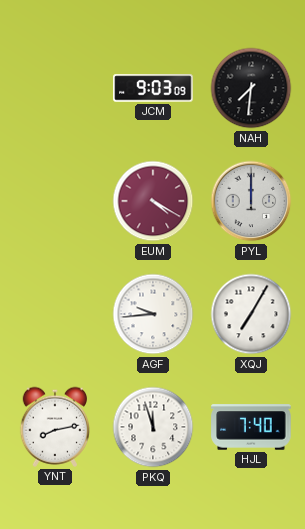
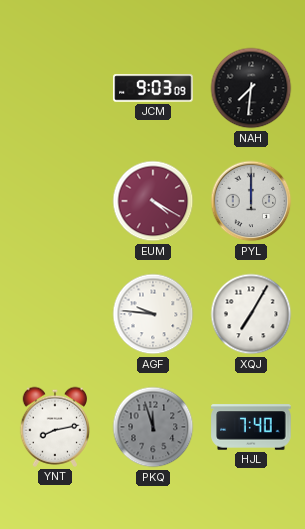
AGF: 9:44 -> 9:46
PKQ dial: white -> grey
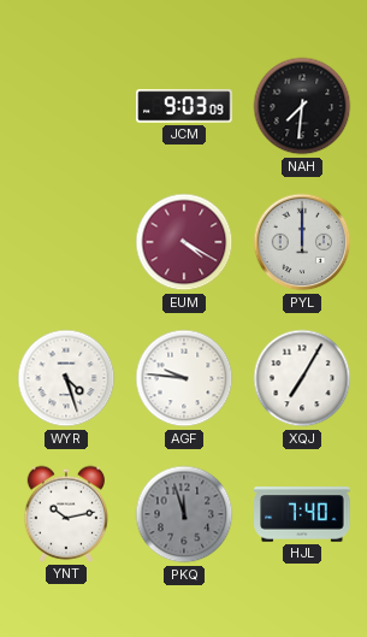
WYR: none -> 4:27
YNT: 8:13 -> 10:13
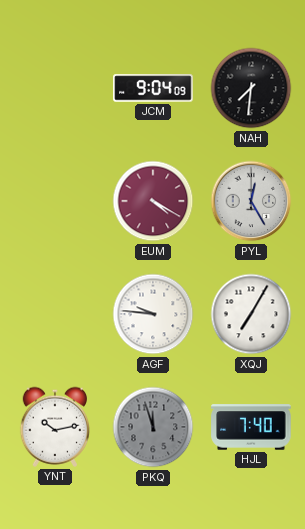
JCM: 9:03 -> 9:04
PYL: 12:00 -> 12:25
WYR: 4:27 -> none
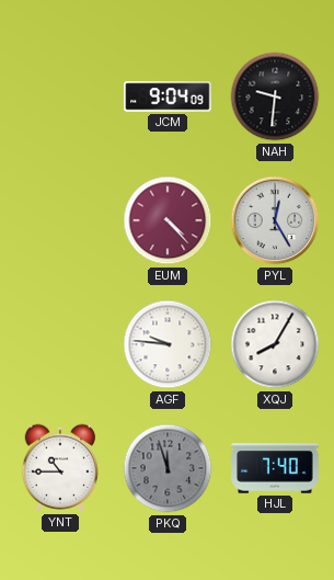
NAH: 7:31 -> 9:31
EUM: 4:20 -> 4:23
XQJ: 7:05 -> 8:05
YNT: 10:13 -> 10:45
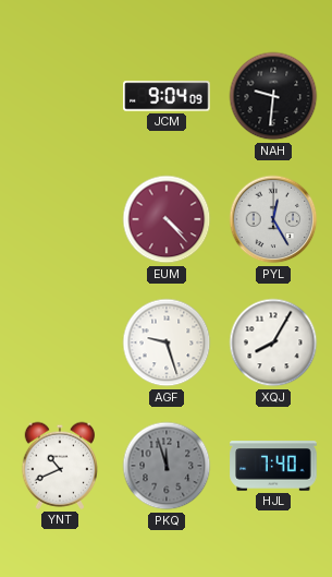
AGF: 9:46 -> 9:27
YNT: 10:45 -> 10:41
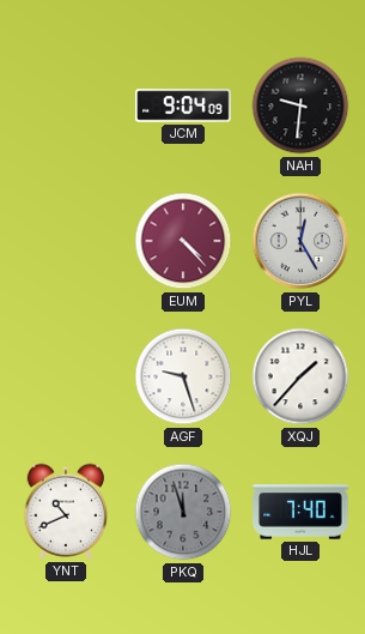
XQJ: 8:05 -> 1:37
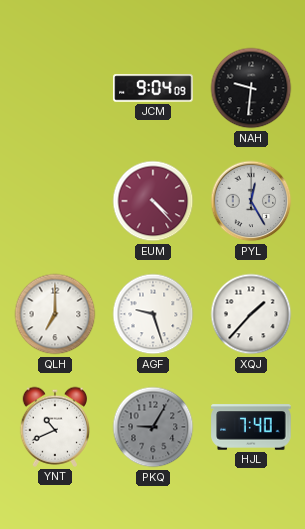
QLH: none -> 7:00
PKQ: 11:57 -> 9:05
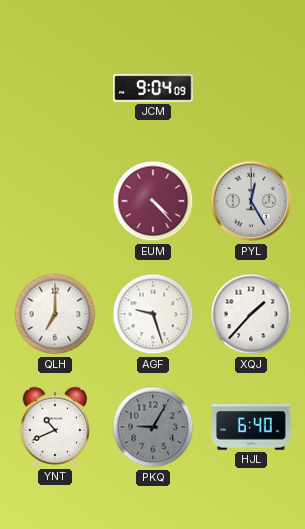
NAH: 9:31 -> none
HJL: 7:40 -> 6:40
